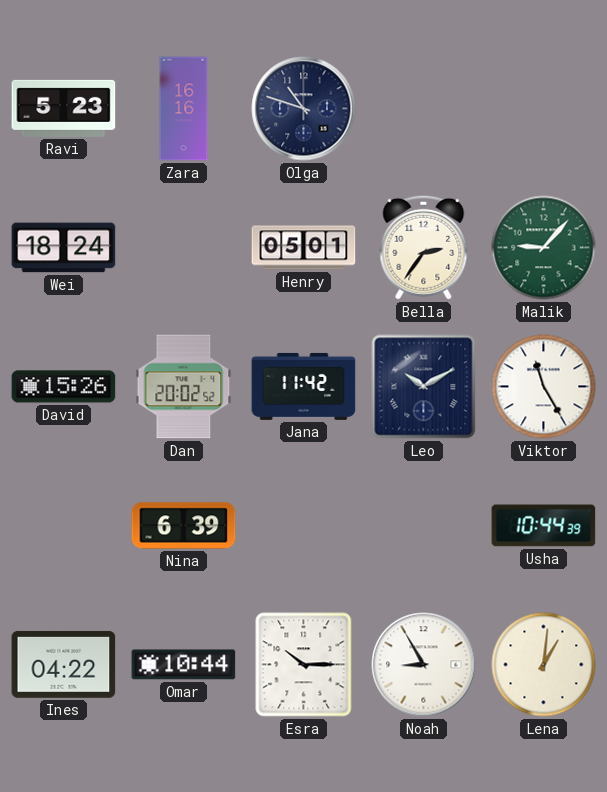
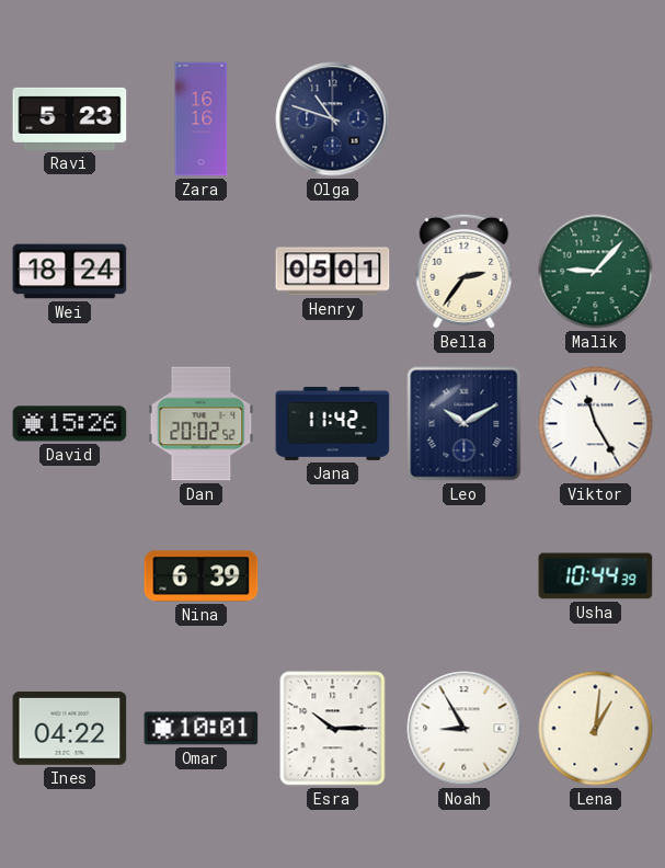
Omar: 10:44 -> 10:01
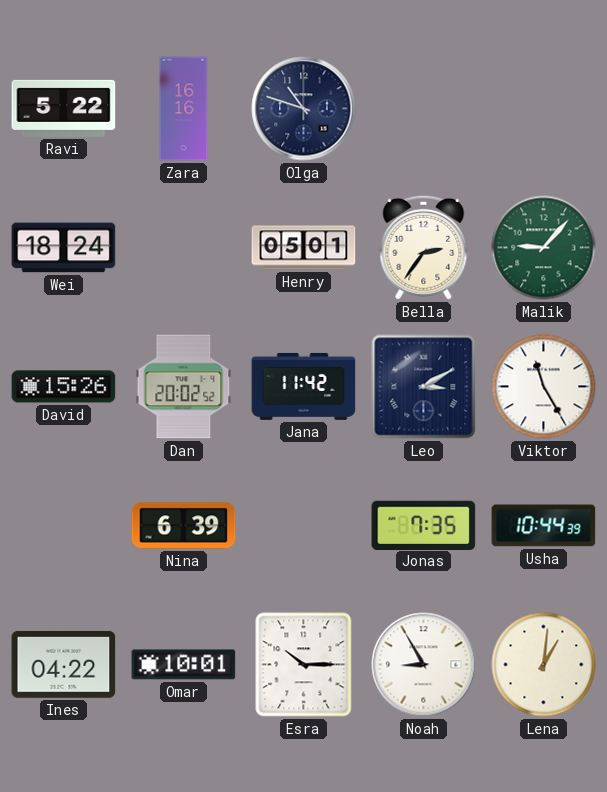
Ravi: 5:23 -> 5:22
Leo: 10:10 -> 3:10
Jonas: none -> 7:35
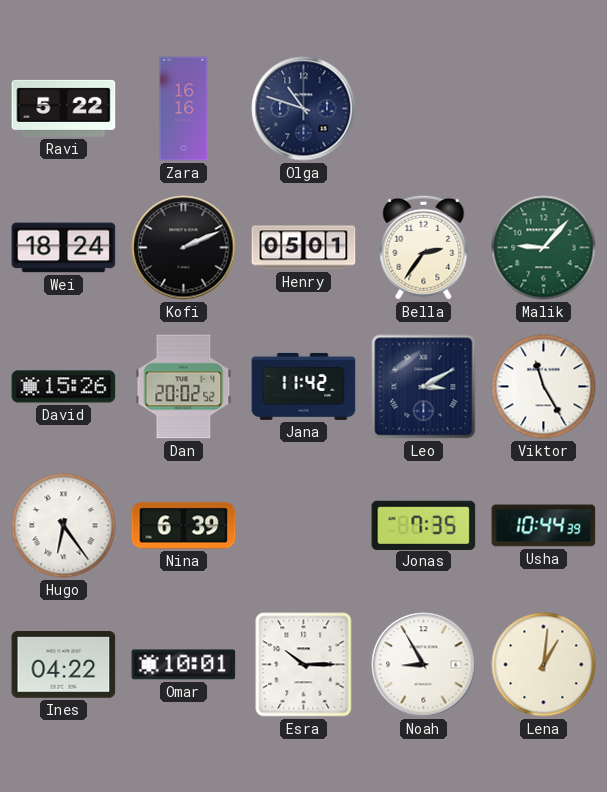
Kofi: none -> 2:11
Hugo: none -> 6:24
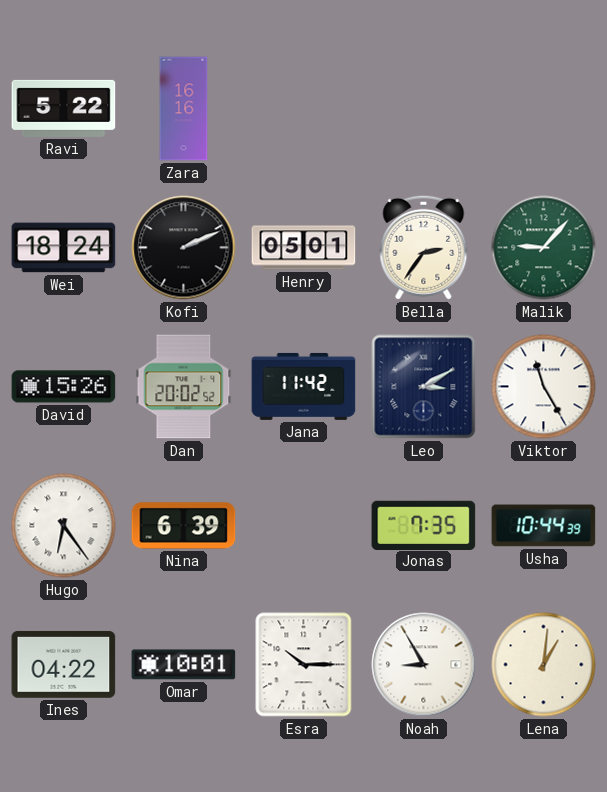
Olga: 10:48 -> none
